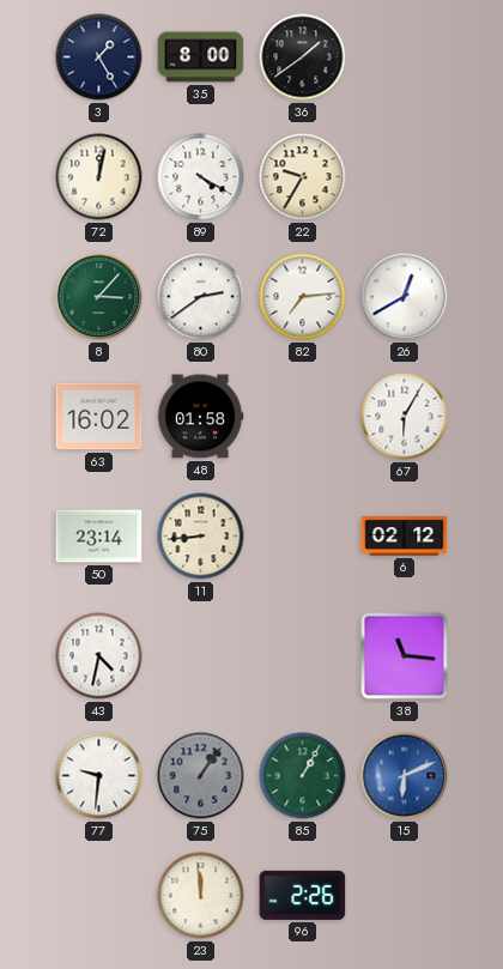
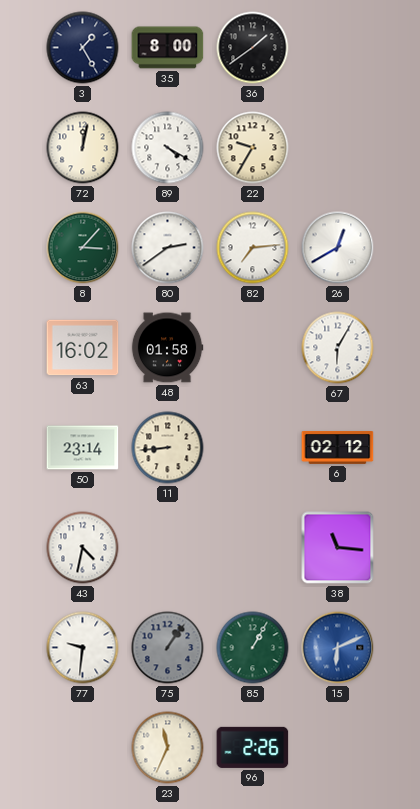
23: 11:59 -> 11:34
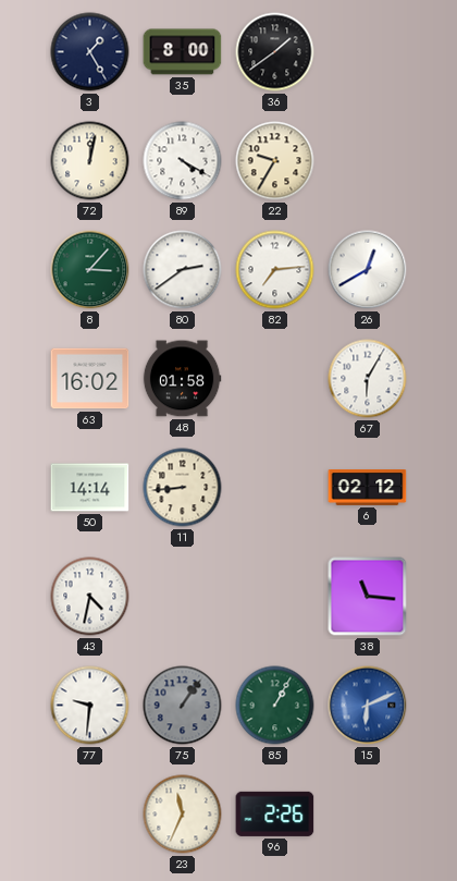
50: 23:14 -> 14:14
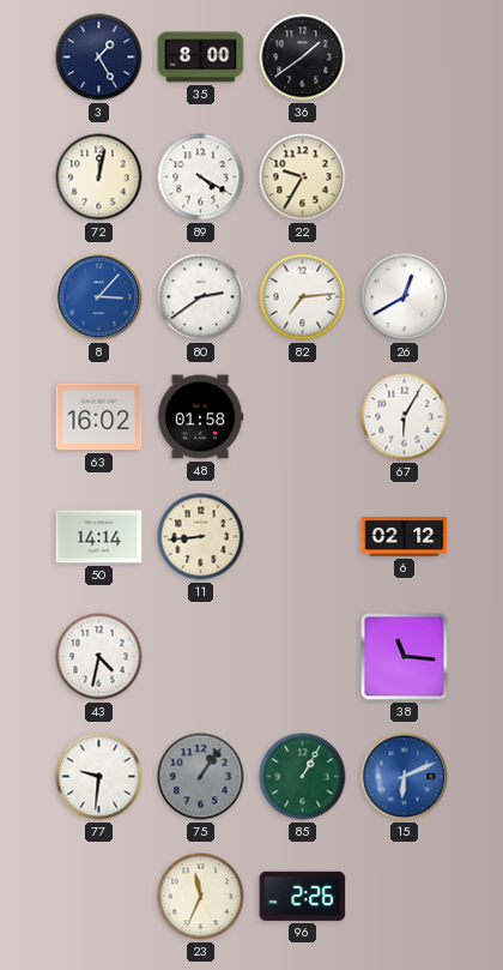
8 dial: green -> blue
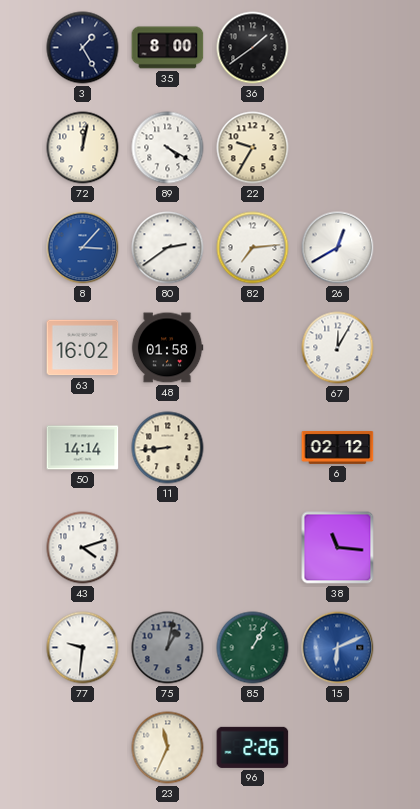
67: 6:05 -> 12:05
43: 4:32 -> 4:12
75: 1:06 -> 1:02
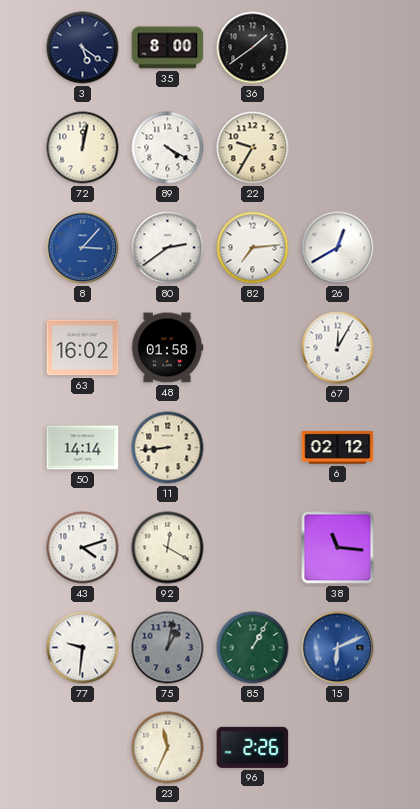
3: 1:25 -> 5:21
92: none -> 12:20
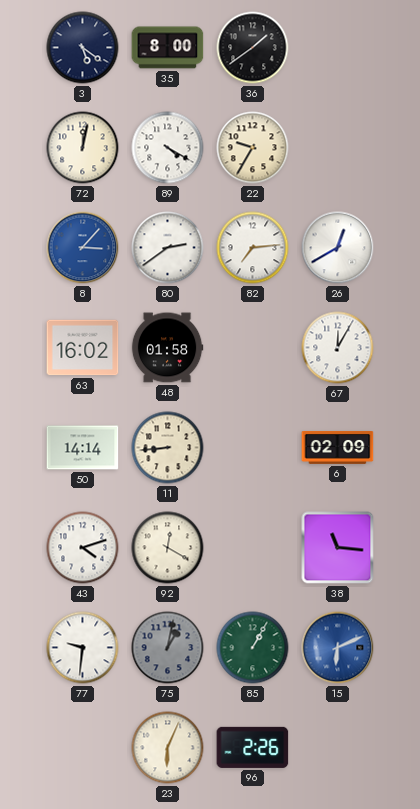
6: 02:12 -> 02:09
23: 11:34 -> 6:04
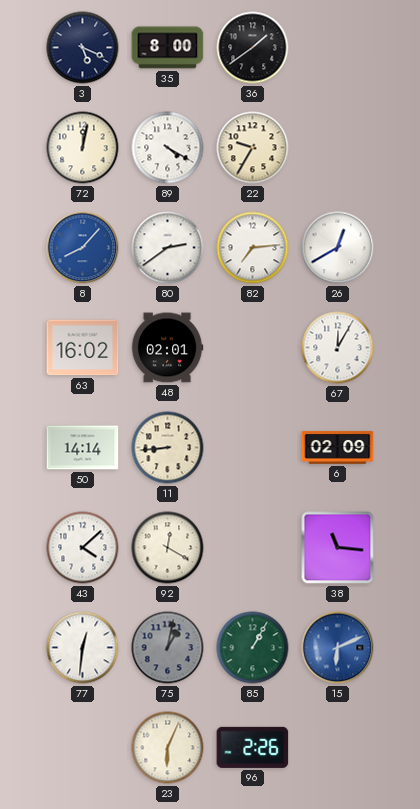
3: 5:21 -> 5:19
8: 3:07 -> 8:07
48: 01:58 -> 02:01
43: 4:12 -> 4:08
77: 9:31 -> 12:31
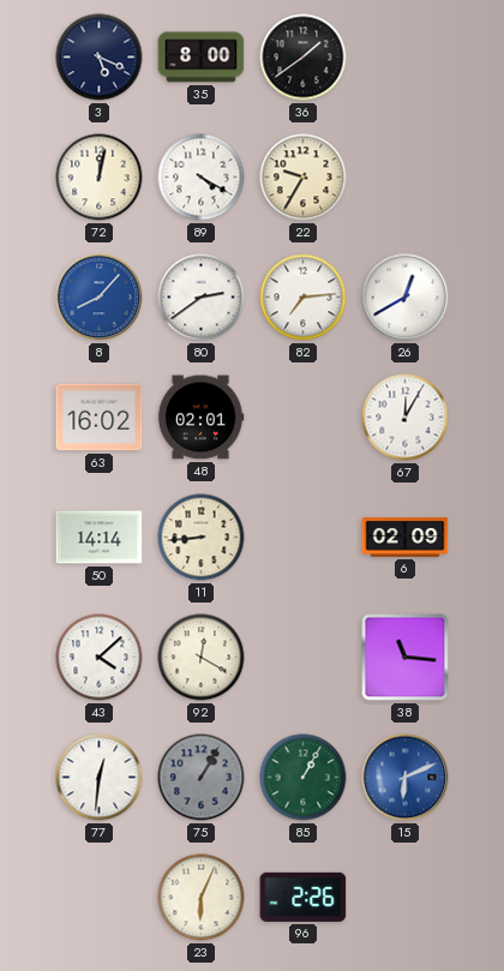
75: 1:02 -> 1:05
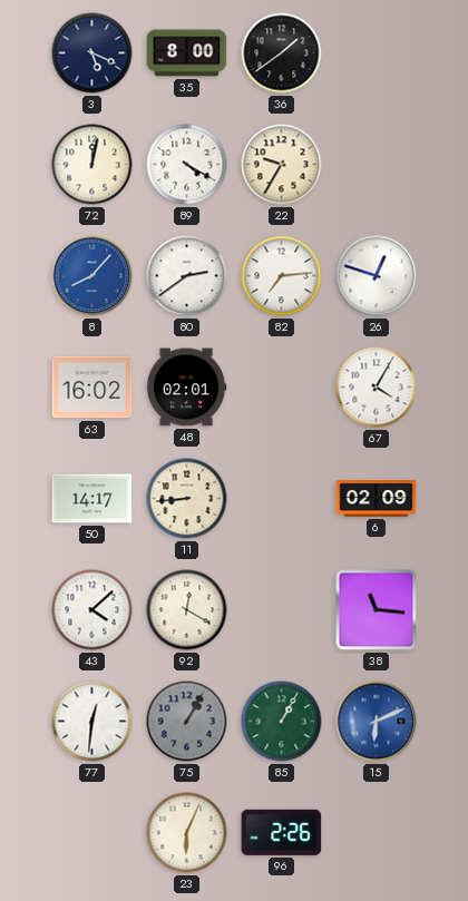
26: 12:40 -> 12:48
67: 12:05 -> 4:05
50: 14:14 -> 14:17
